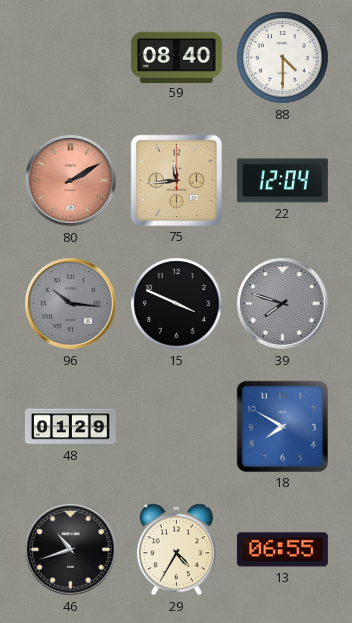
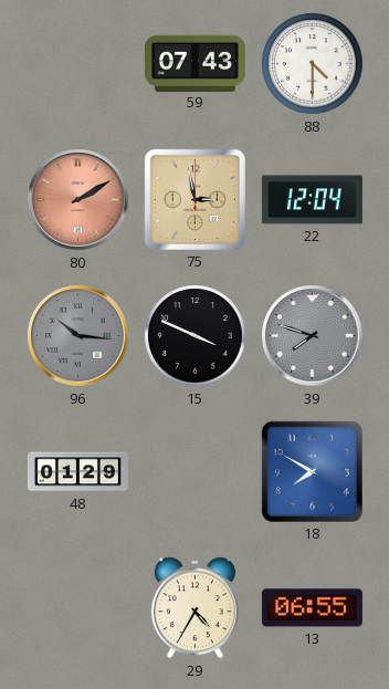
59: 08:40 -> 07:43
75: 11:44 -> 2:58
46: 10:42 -> none
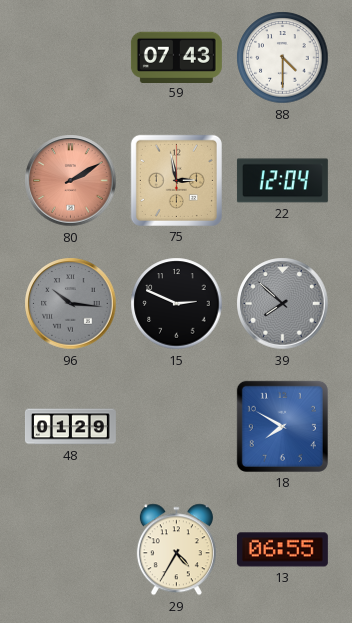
15: 3:49 -> 2:49
39: 7:48 -> 7:52
